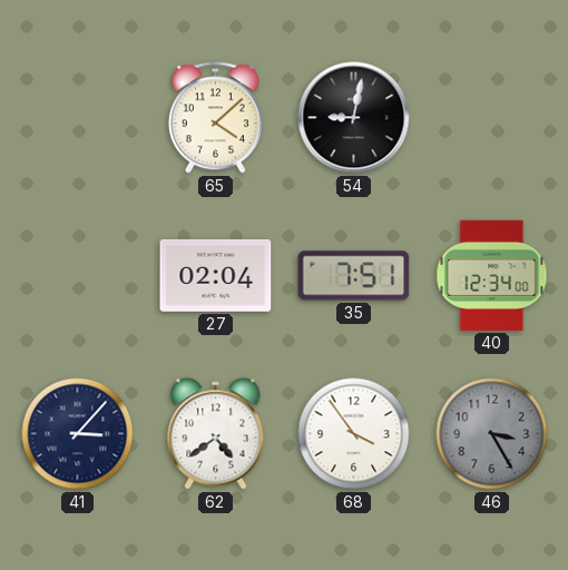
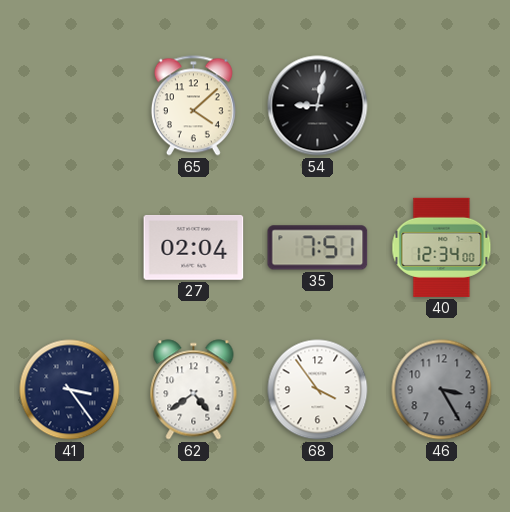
41: 3:07 -> 3:24
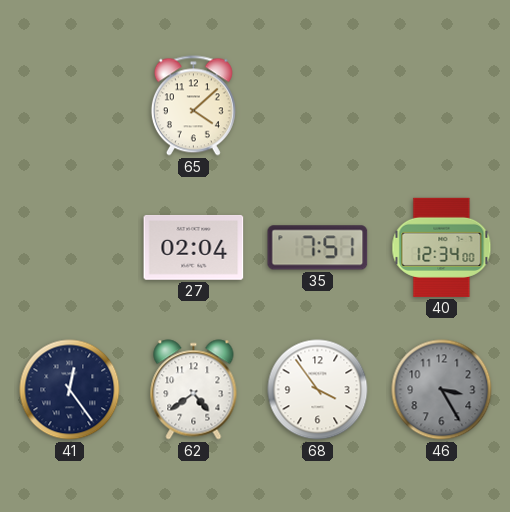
54: 9:02 -> none
41: 3:24 -> 12:24
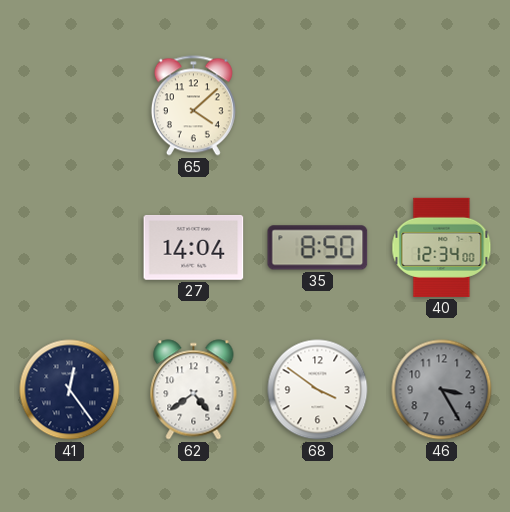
27: 02:04 -> 14:04
35: 7:51 -> 8:50
68: 3:54 -> 3:51
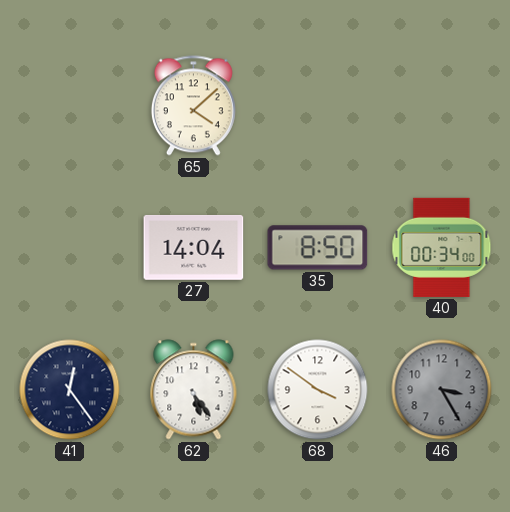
40: 12:34 -> 00:34
62: 4:39 -> 5:24
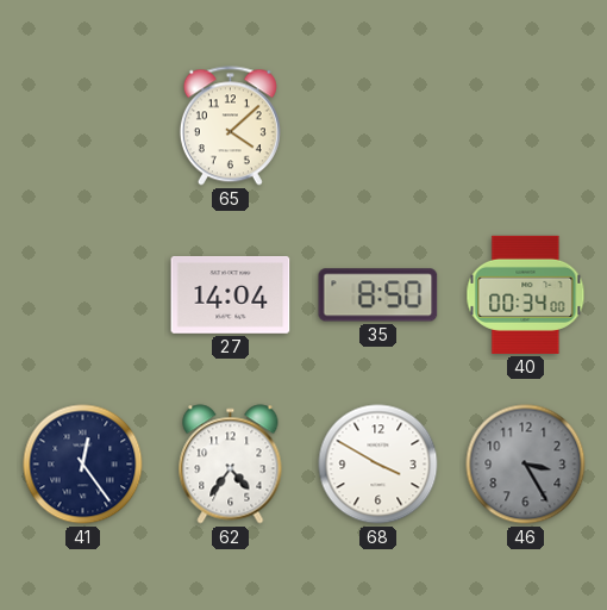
62: 5:24 -> 4:36
68: 3:51 -> 3:50
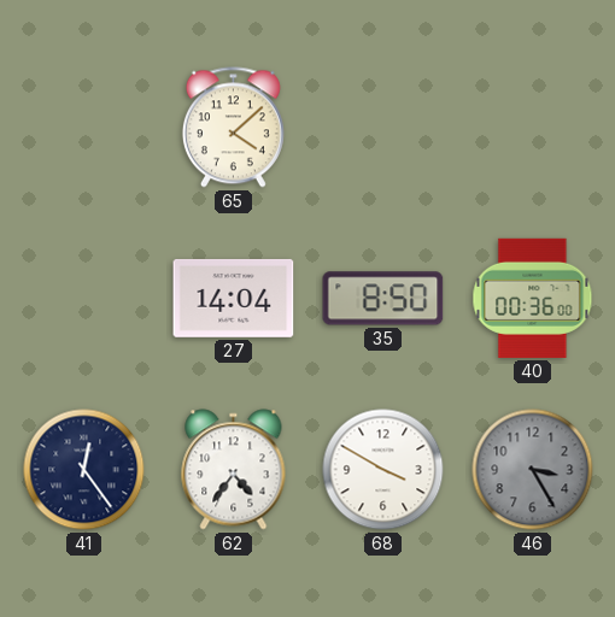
40: 00:34 -> 00:36
